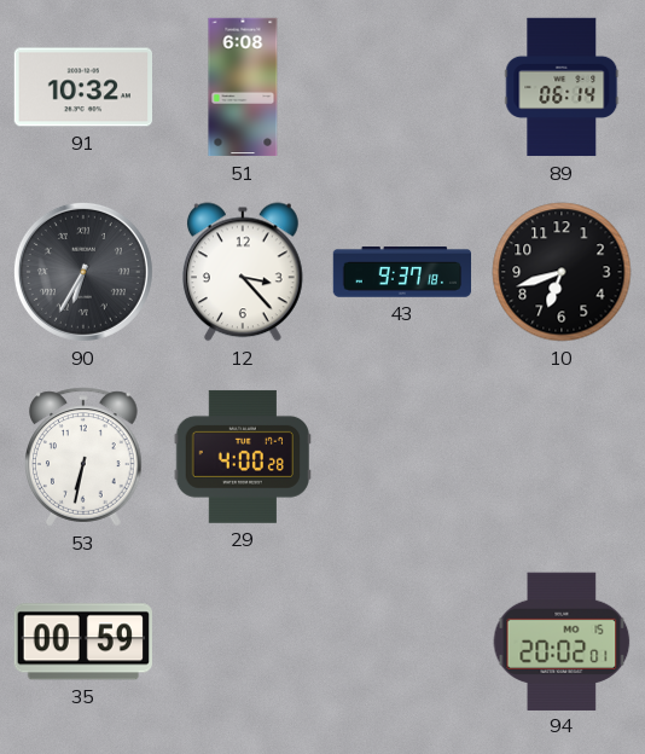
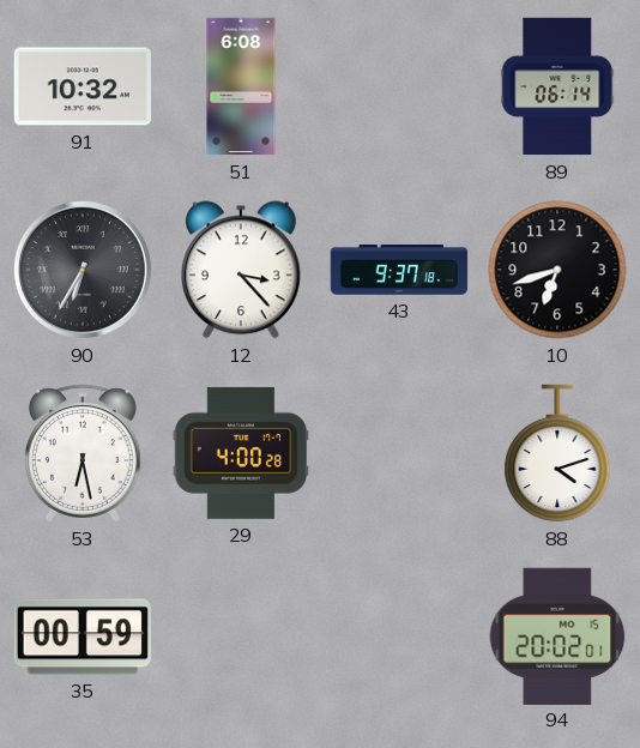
53: 6:32 -> 6:28
88: none -> 4:12
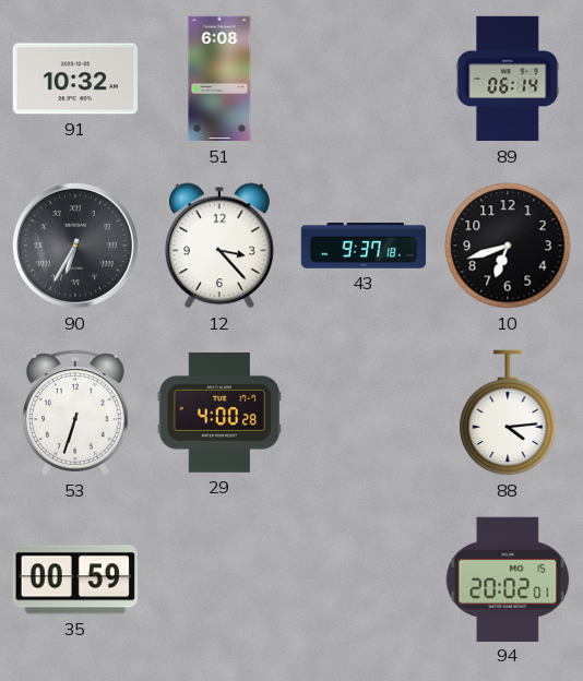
53: 6:28 -> 6:33
88: 4:12 -> 4:14
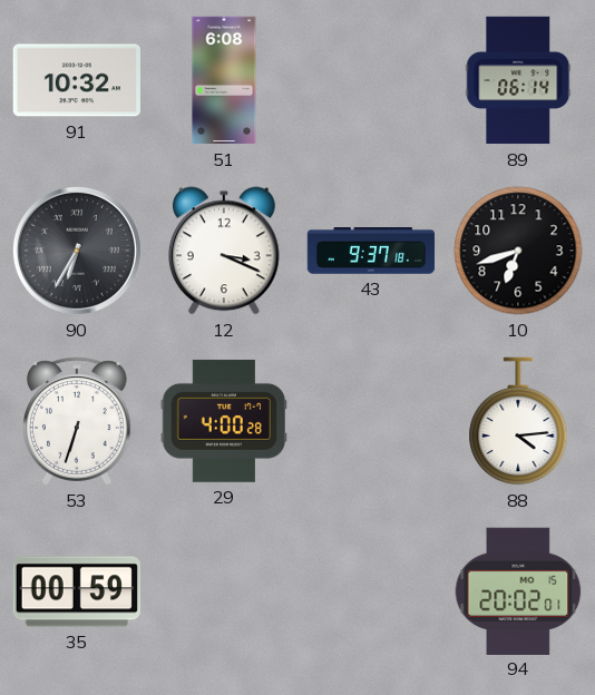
12: 3:23 -> 3:19
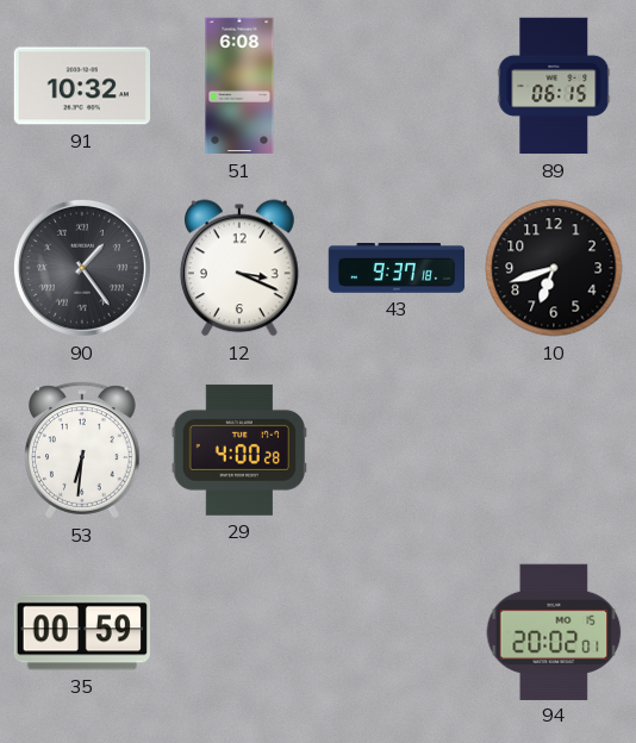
89: 06:14 -> 06:15
90: 6:35 -> 1:24
53: 6:33 -> 6:31
88: 4:14 -> none
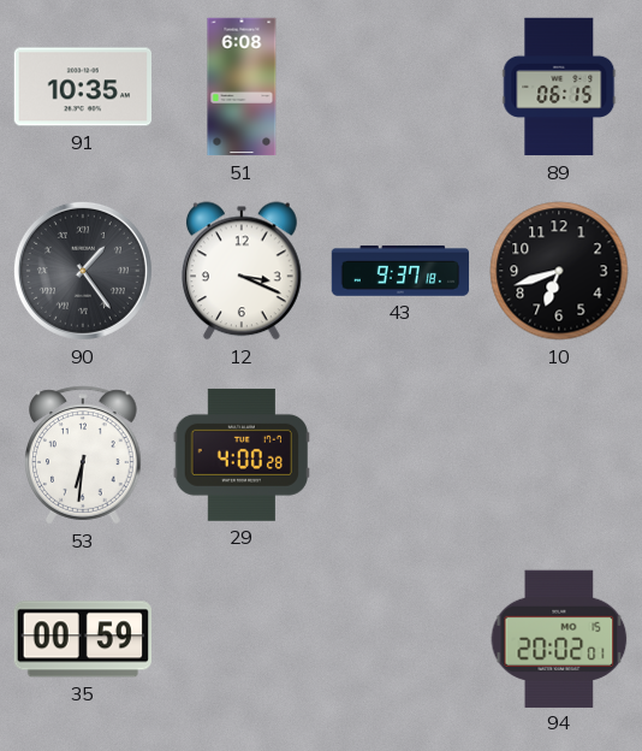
91: 10:32 -> 10:35
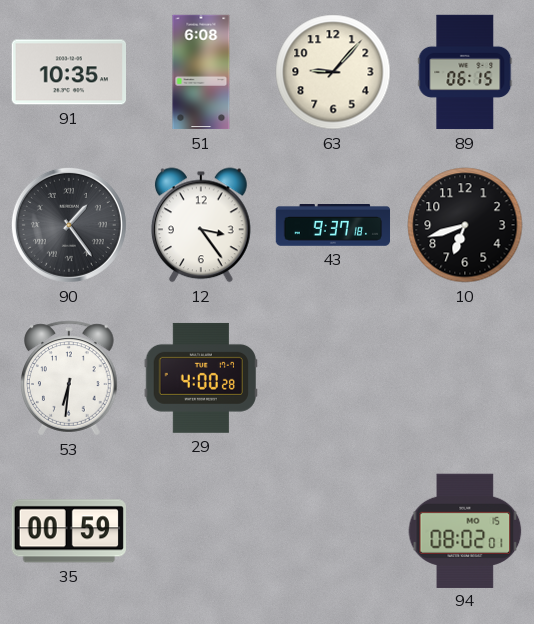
63: none -> 9:07
12: 3:19 -> 3:24
94: 20:02 -> 08:02
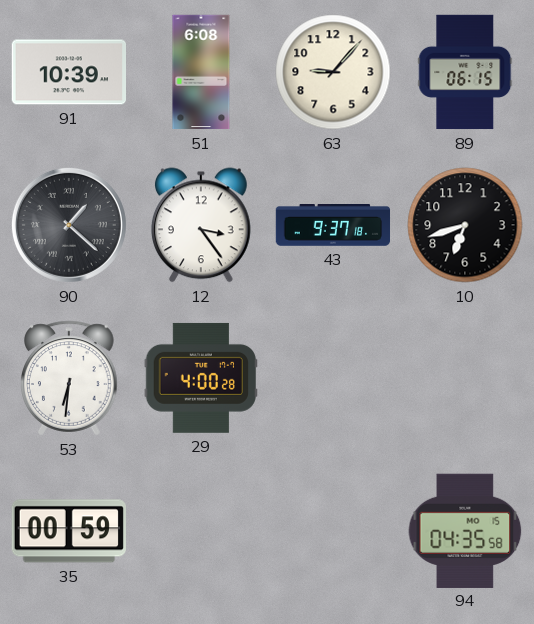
91: 10:35 -> 10:39
90: 1:24 -> 1:22
94: 08:02 -> 04:35
